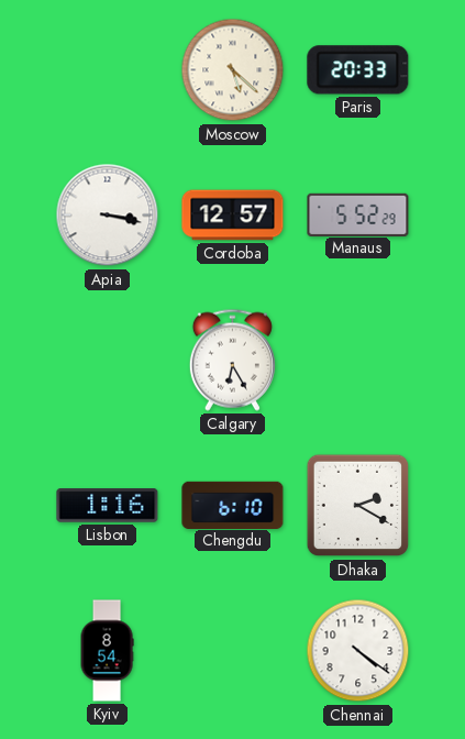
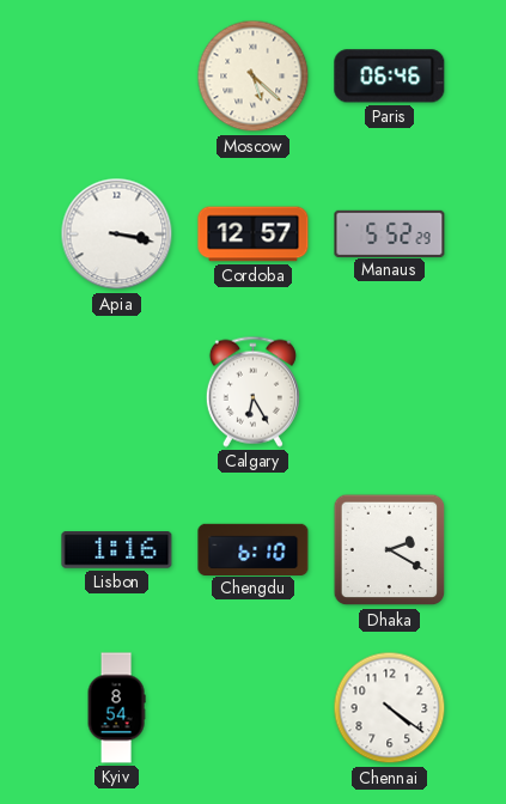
Paris: 20:33 -> 06:46
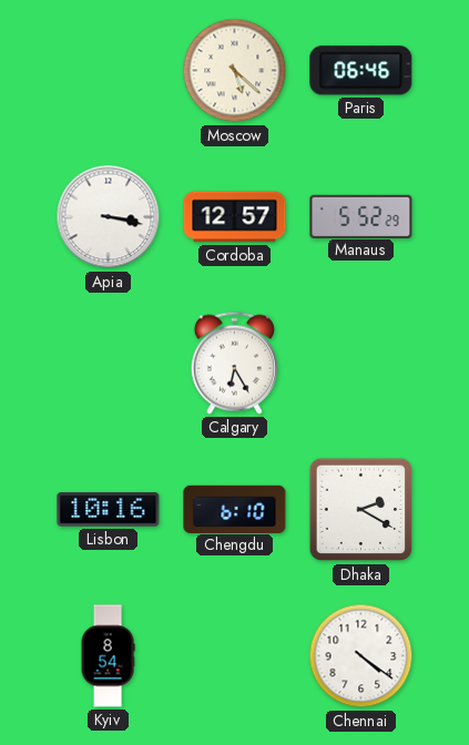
Lisbon: 1:16 -> 10:16
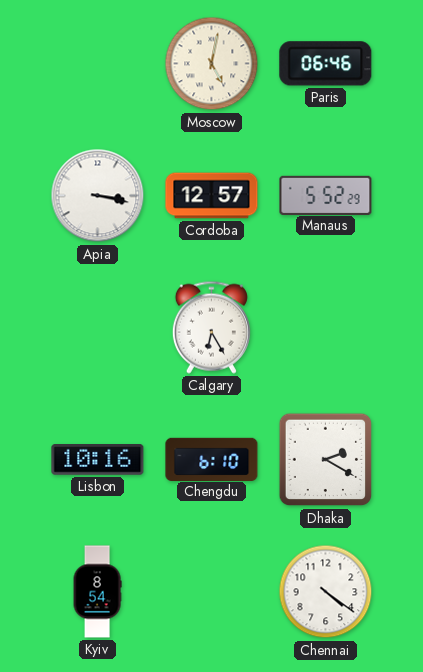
Moscow: 5:22 -> 5:02
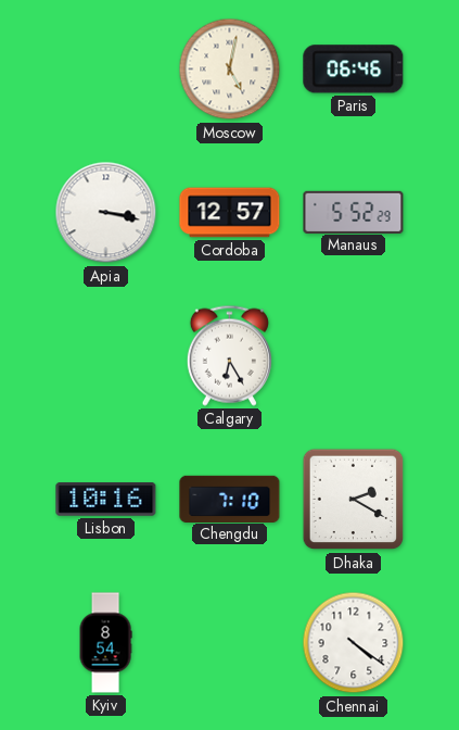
Chengdu: 6:10 -> 7:10
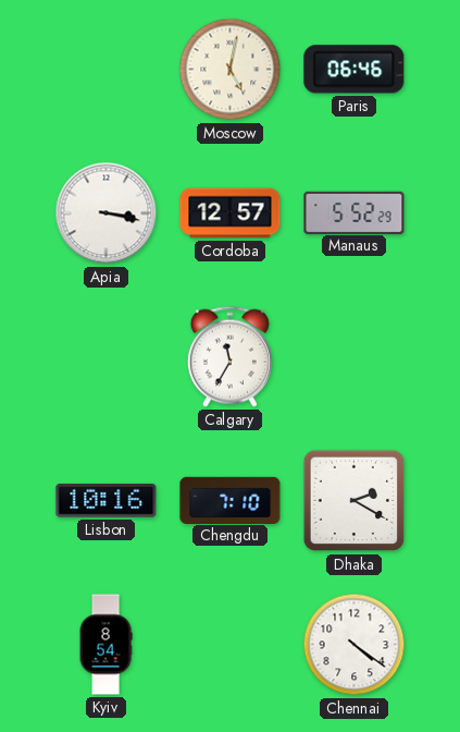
Calgary: 6:25 -> 11:35
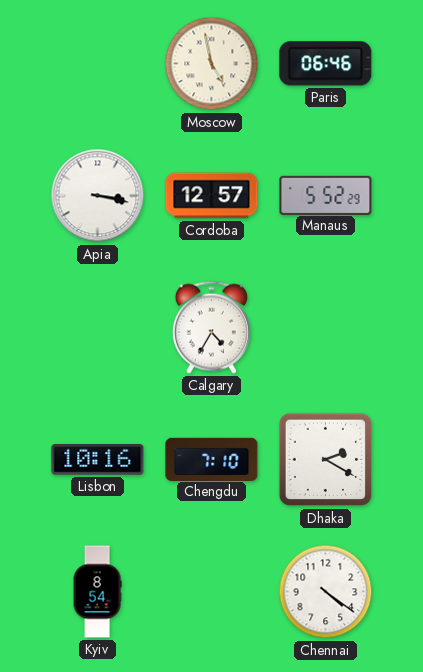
Moscow: 5:02 -> 4:58
Calgary: 11:35 -> 4:35
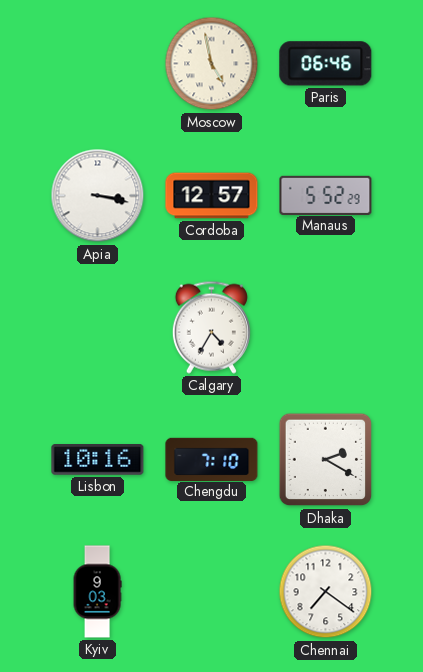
Kyiv: 8:54 -> 9:03
Chennai: 4:21 -> 7:21
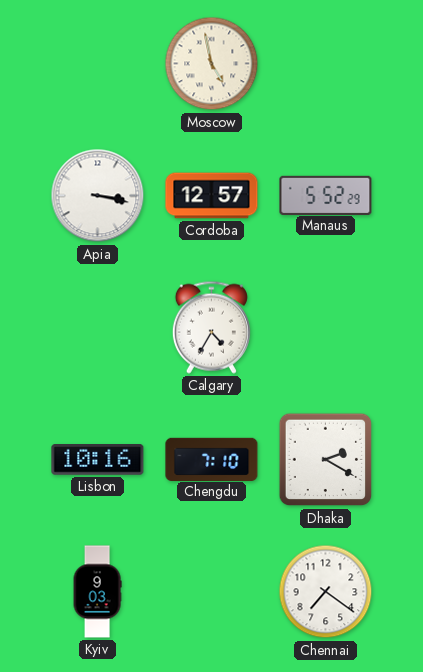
Paris: 06:46 -> none
